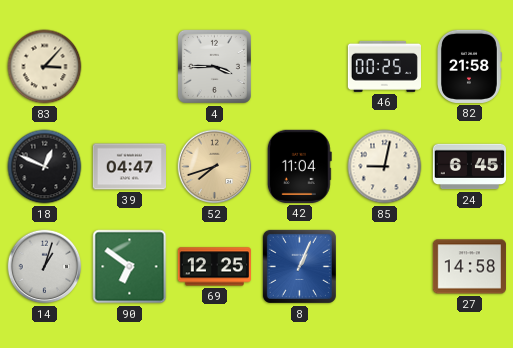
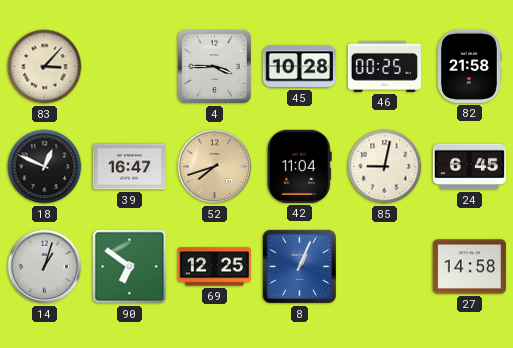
45: none -> 10:28
39: 04:47 -> 16:47
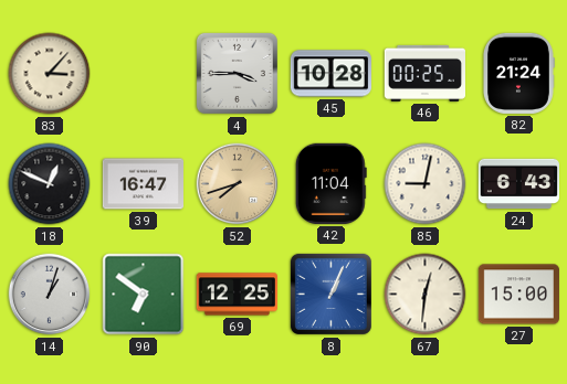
82: 21:58 -> 21:24
24: 6:45 -> 6:43
67: none -> 12:31
27: 14:58 -> 15:00
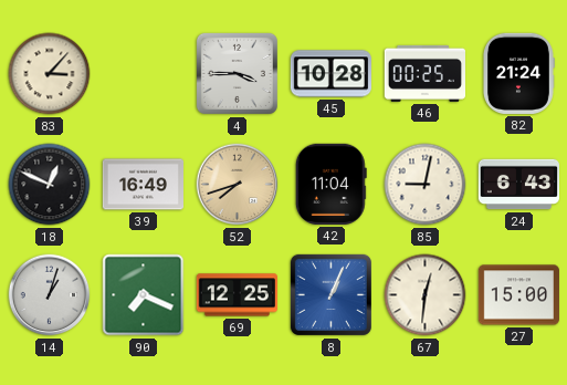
39: 16:47 -> 16:49
90: 6:51 -> 7:19
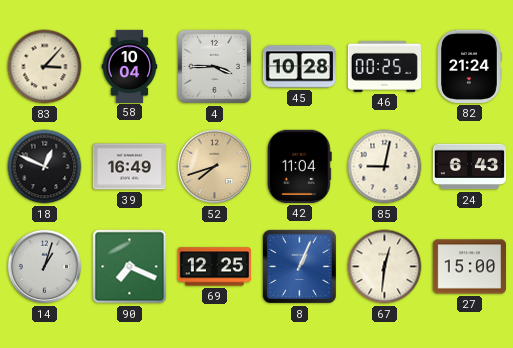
58: none -> 10:04
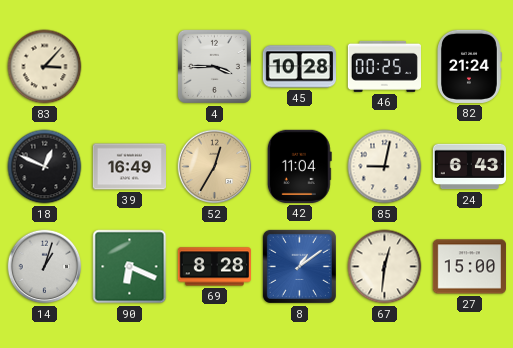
58: 10:04 -> none
52: 7:42 -> 12:35
90: 7:19 -> 6:19
69: 12:25 -> 8:28
8: 1:04 -> 1:09
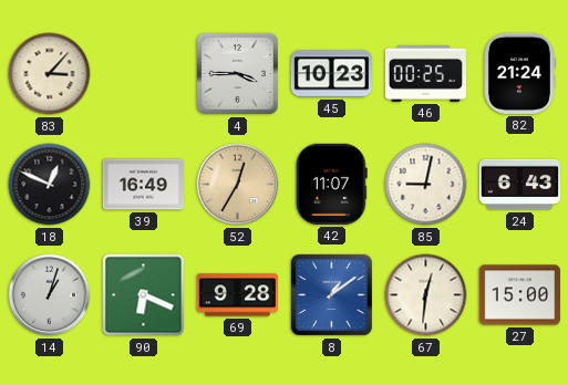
45: 10:28 -> 10:23
42: 11:04 -> 11:07
69: 8:28 -> 9:28
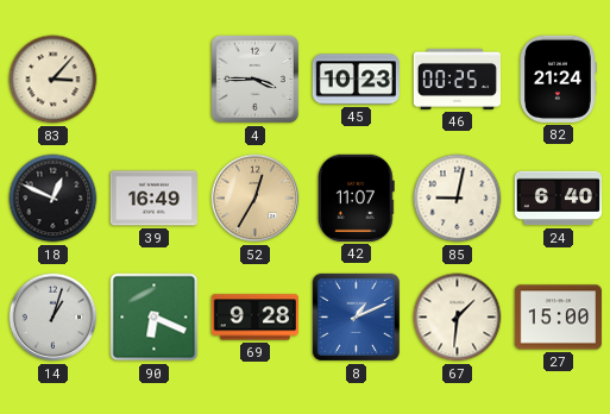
24: 6:43 -> 6:40
8: 1:09 -> 1:11
67: 12:31 -> 1:31
